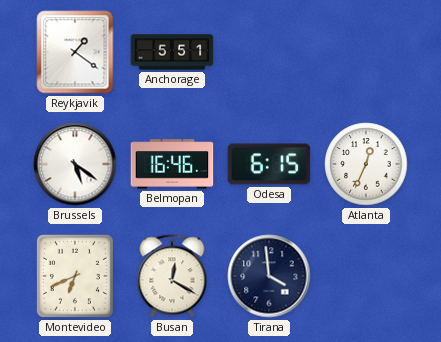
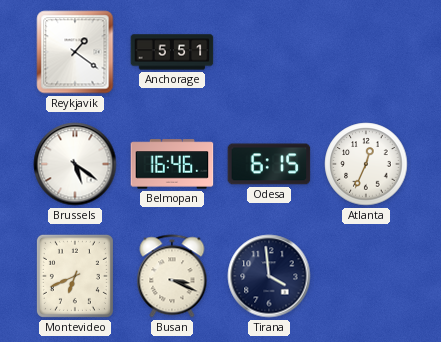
Busan: 12:20 -> 3:19
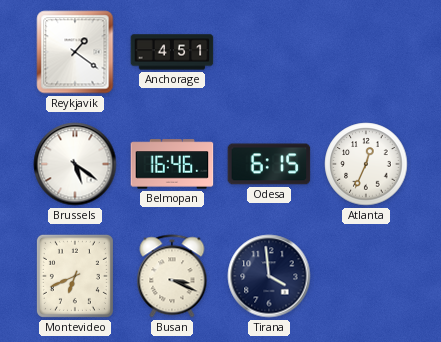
Anchorage: 5:51 -> 4:51
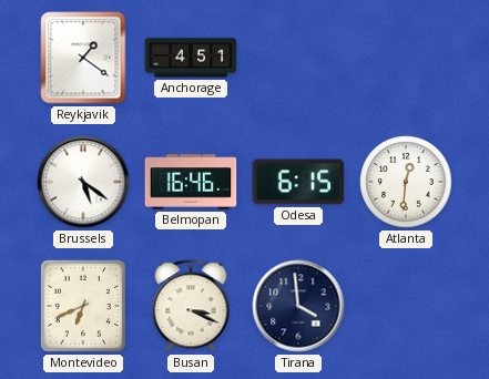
Atlanta: 12:34 -> 12:31
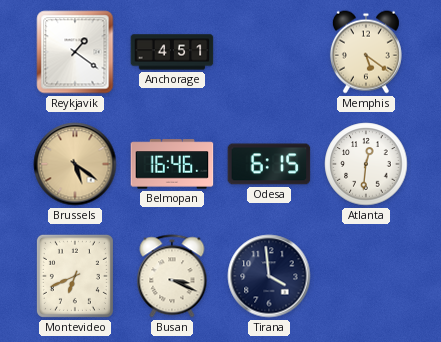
Memphis: none -> 5:21
Brussels dial: white -> champagne
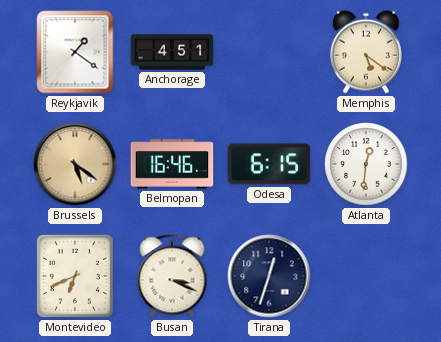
Tirana: 3:59 -> 12:33
